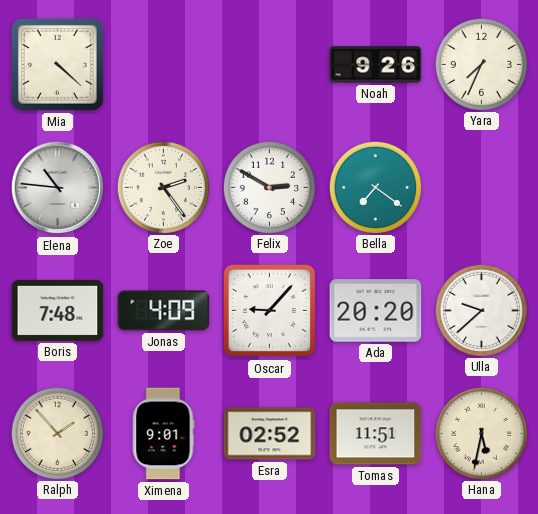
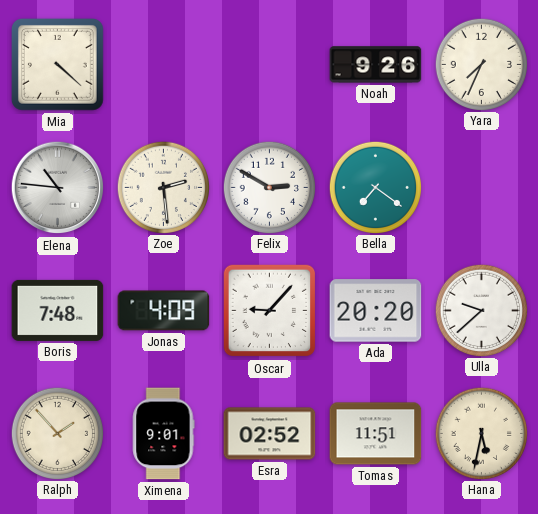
Zoe: 2:24 -> 2:29
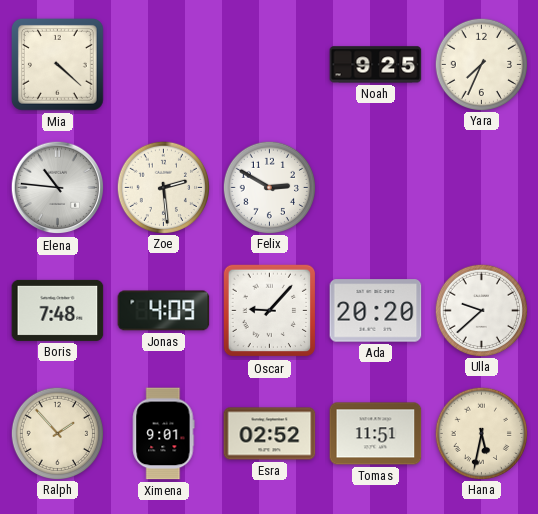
Noah: 9:26 -> 9:25
Bella: 7:21 -> none
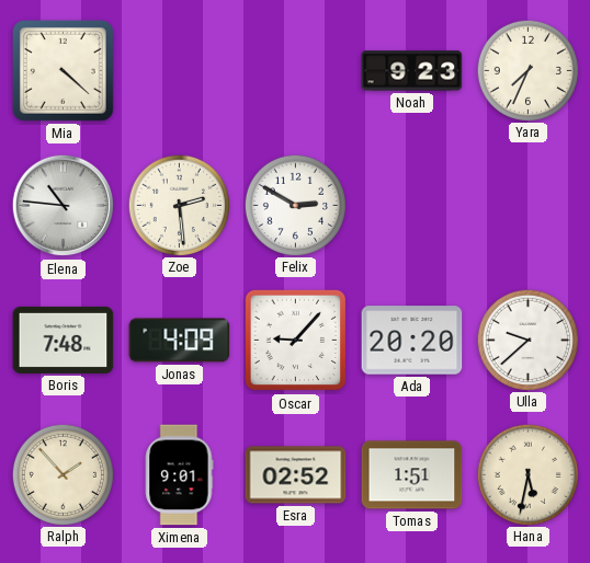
Noah: 9:25 -> 9:23
Tomas: 11:51 -> 1:51
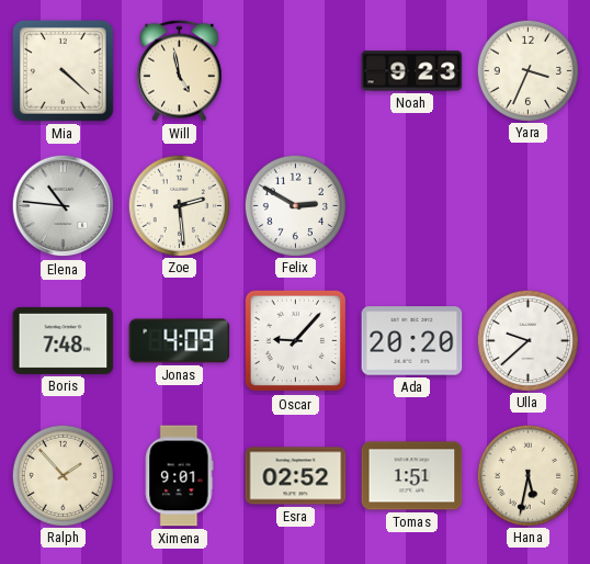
Will: none -> 4:58
Yara: 7:34 -> 3:34
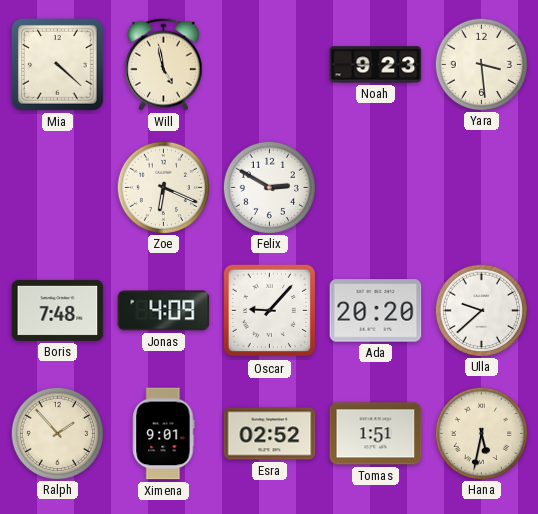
Yara: 3:34 -> 3:29
Elena: 10:46 -> none
Zoe: 2:29 -> 6:19
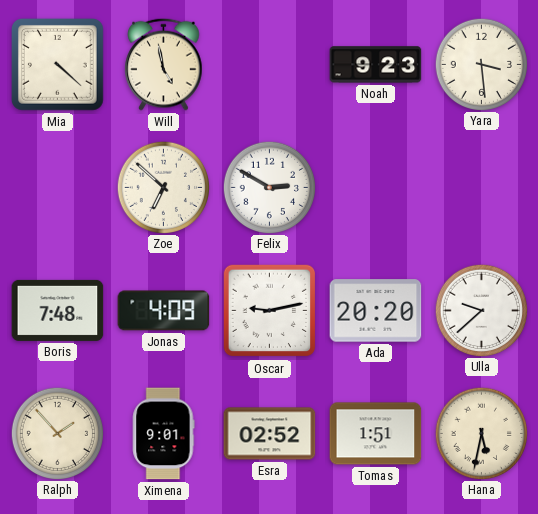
Zoe: 6:19 -> 6:52
Oscar: 9:07 -> 9:13
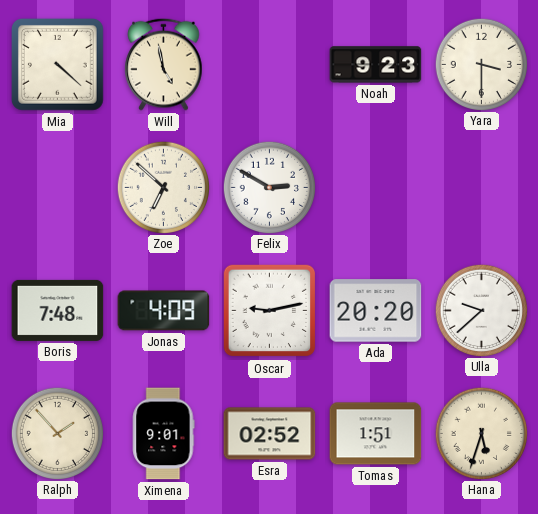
Yara: 3:29 -> 3:30
Hana: 5:32 -> 5:33
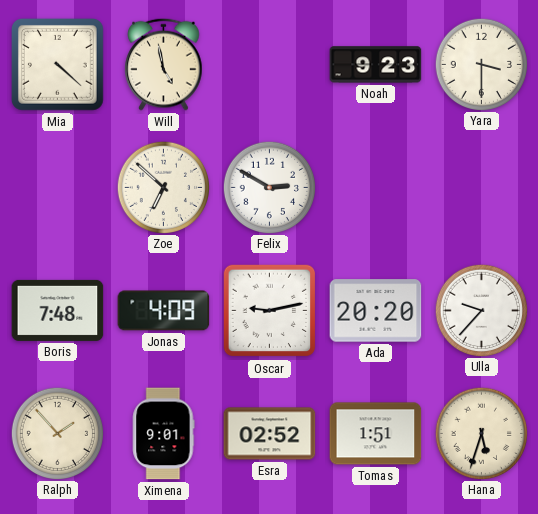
Ulla: 9:38 -> 9:37
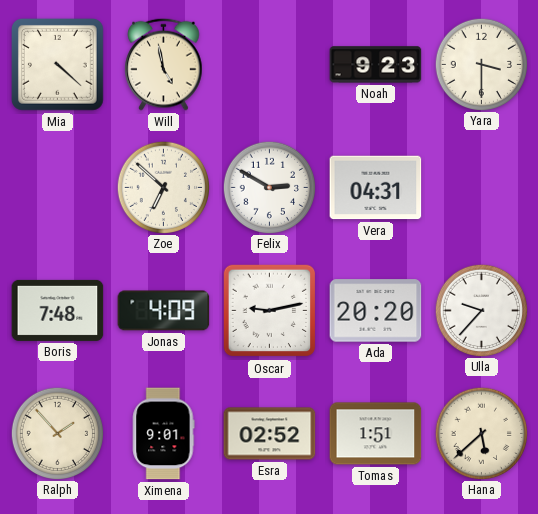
Vera: none -> 04:31
Hana: 5:33 -> 5:38
